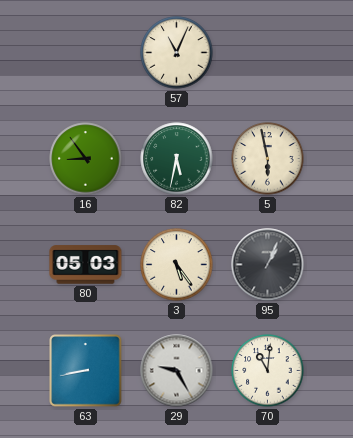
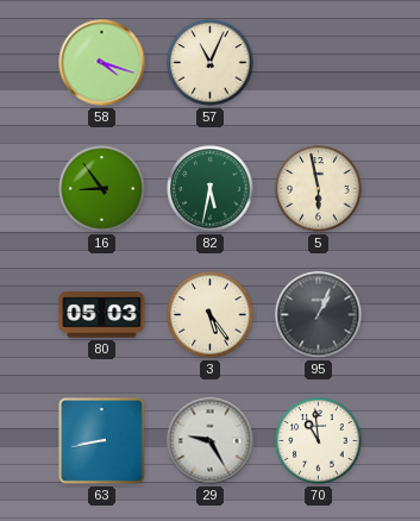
58: none -> 4:18
70: 11:01 -> 10:59
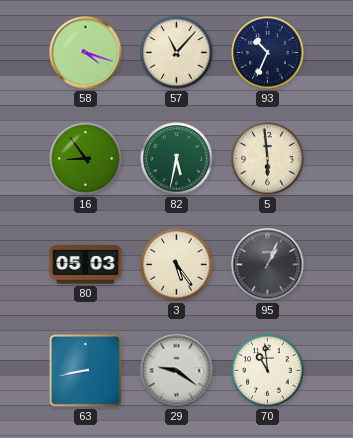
57: 11:04 -> 11:07
93: none -> 10:34
5: 5:58 -> 5:59
29: 9:25 -> 9:21
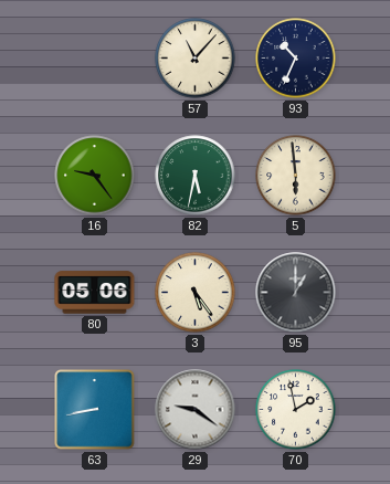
58: 4:18 -> none
16: 8:54 -> 9:24
80: 05:03 -> 05:06
95: 1:04 -> 1:00
70: 10:59 -> 1:58
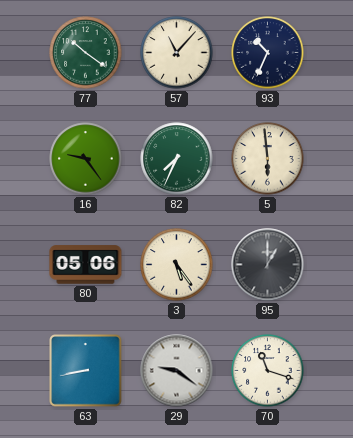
77: none -> 10:21
82: 5:32 -> 7:34
70: 1:58 -> 11:18
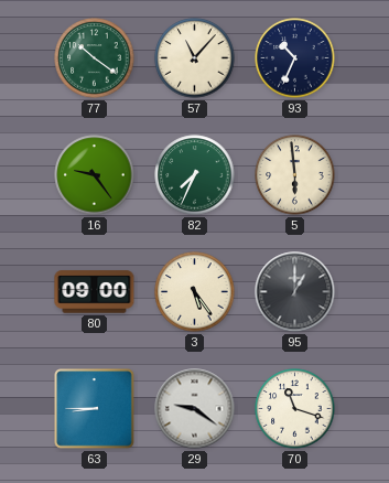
80: 05:06 -> 09:00
63: 8:43 -> 8:45
